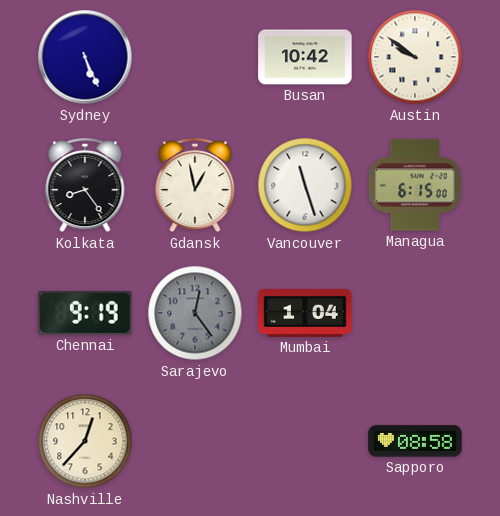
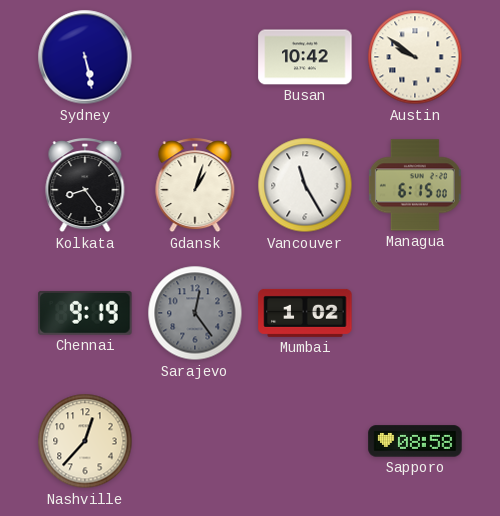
Sydney: 5:26 -> 5:28
Gdansk: 12:58 -> 1:03
Vancouver: 11:27 -> 11:25
Mumbai: 1:04 -> 1:02
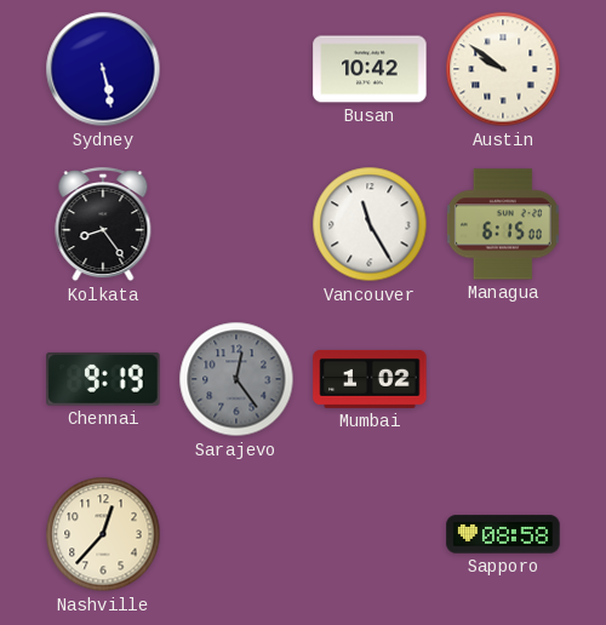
Gdansk: 1:03 -> none
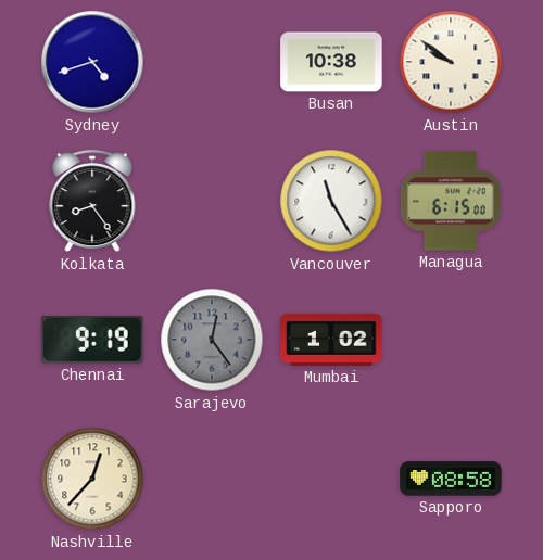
Sydney: 5:28 -> 4:42
Busan: 10:42 -> 10:38
